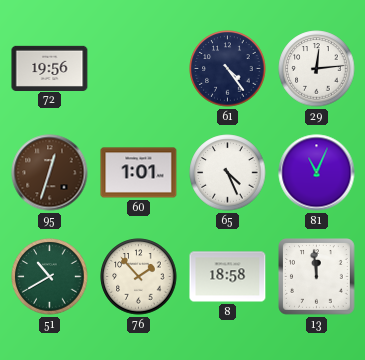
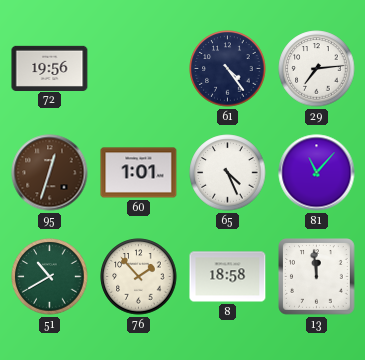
29: 12:14 -> 7:14
81: 11:04 -> 11:07
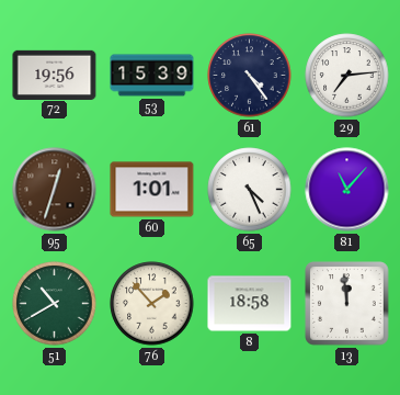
53: none -> 15:39
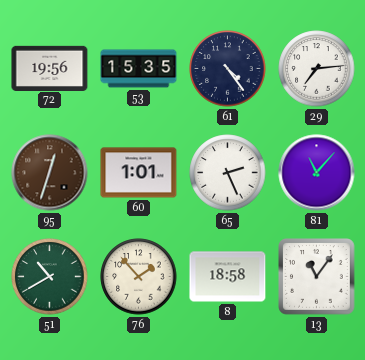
53: 15:39 -> 15:35
65: 4:26 -> 2:26
13: 11:59 -> 11:06
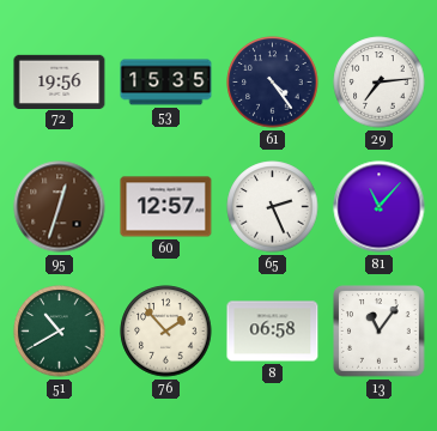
60: 1:01 -> 12:57
8: 18:58 -> 06:58
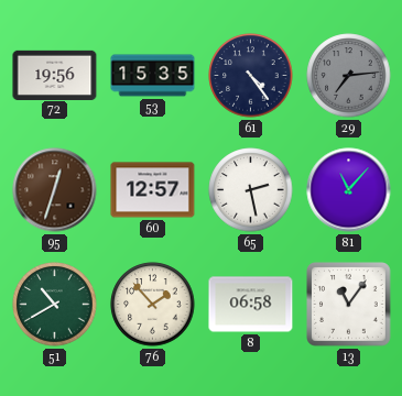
29 dial: white -> grey
65: 2:26 -> 2:28
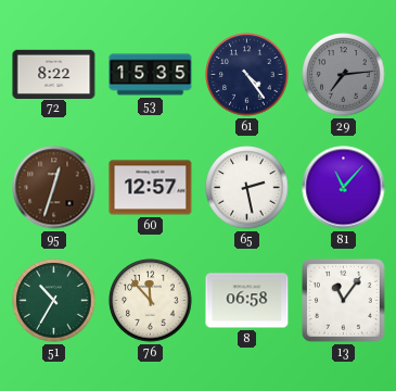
72: 19:56 -> 8:22
51: 10:40 -> 10:35
76: 1:53 -> 11:53
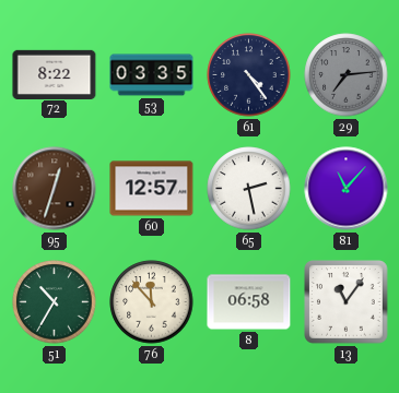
53: 15:35 -> 03:35
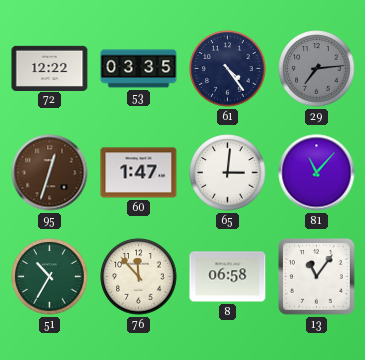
72: 8:22 -> 12:22
60: 12:57 -> 1:47
65: 2:28 -> 3:01
